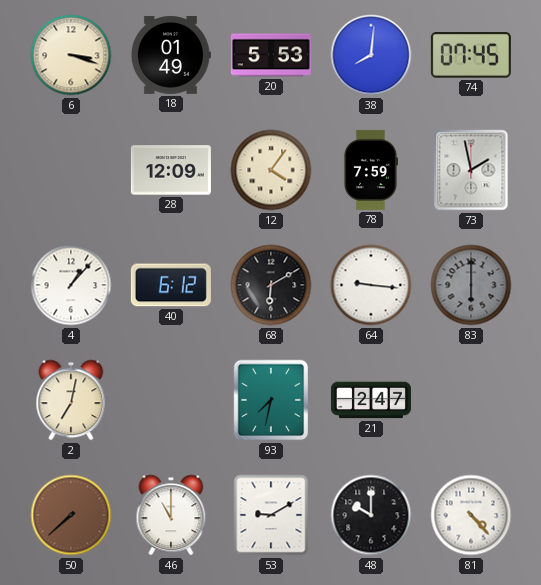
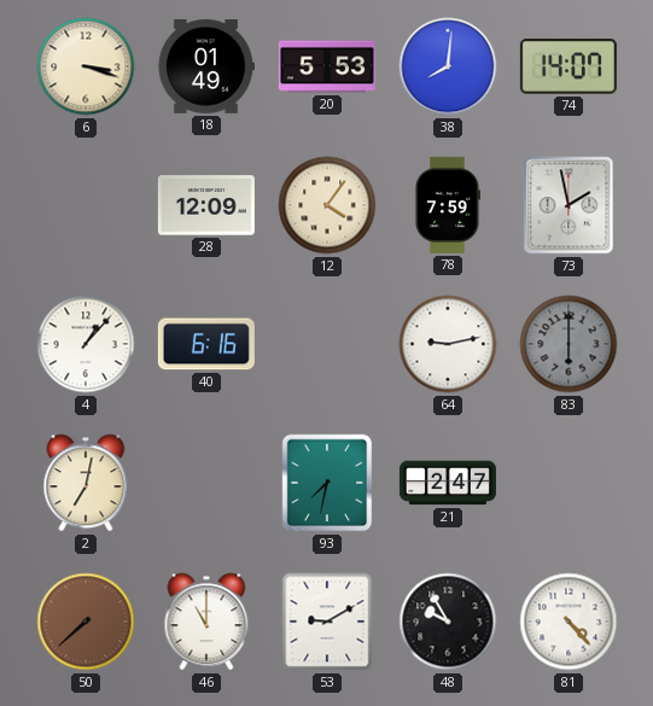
74: 07:45 -> 14:07
40: 6:12 -> 6:16
68: 6:10 -> none
64: 9:16 -> 9:13
48: 10:00 -> 9:55
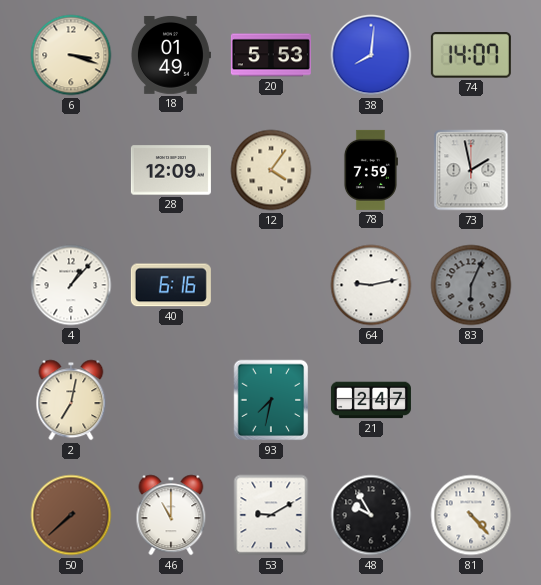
83: 6:00 -> 6:04
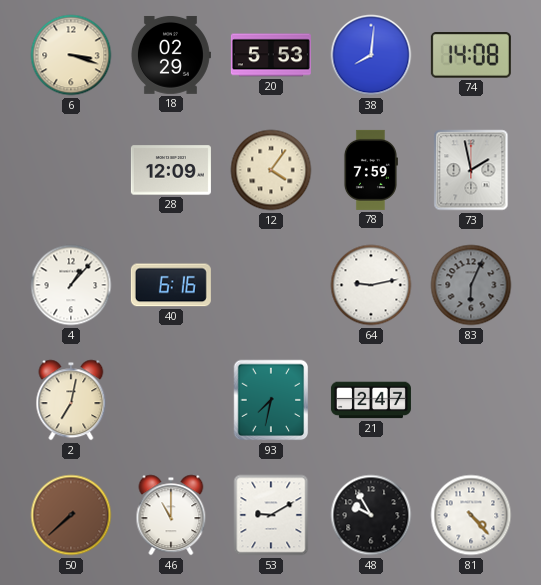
18: 01:49 -> 02:29
74: 14:07 -> 14:08
